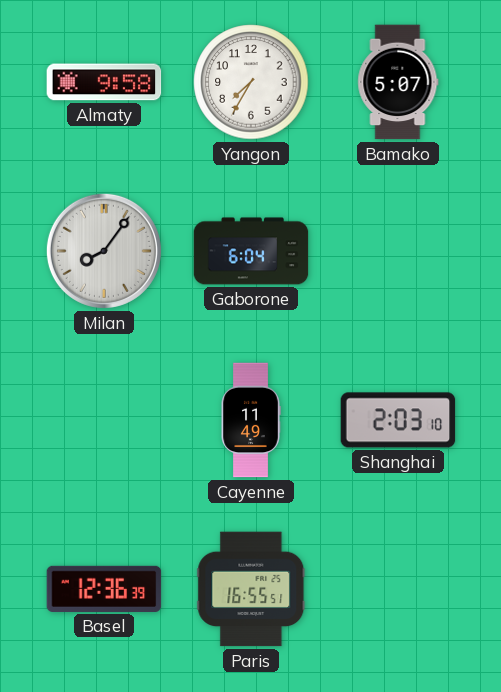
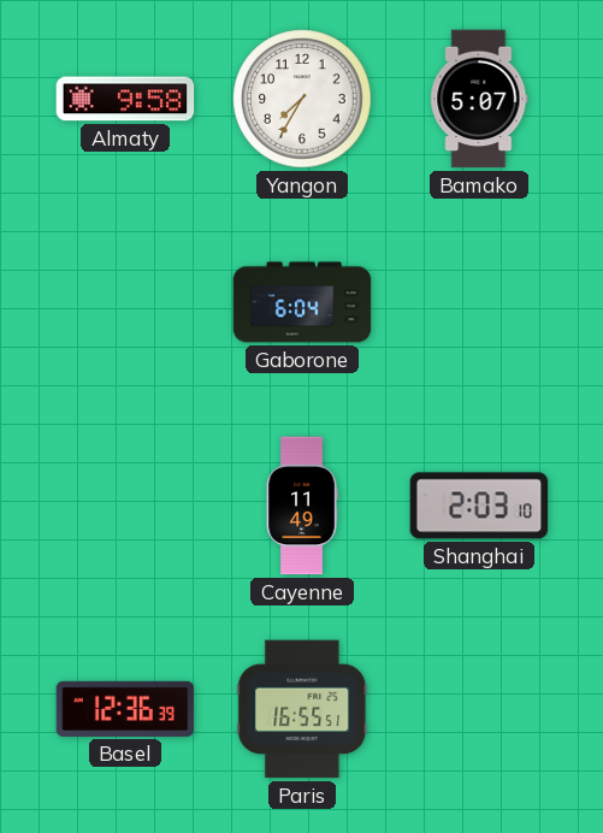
Milan: 8:06 -> none
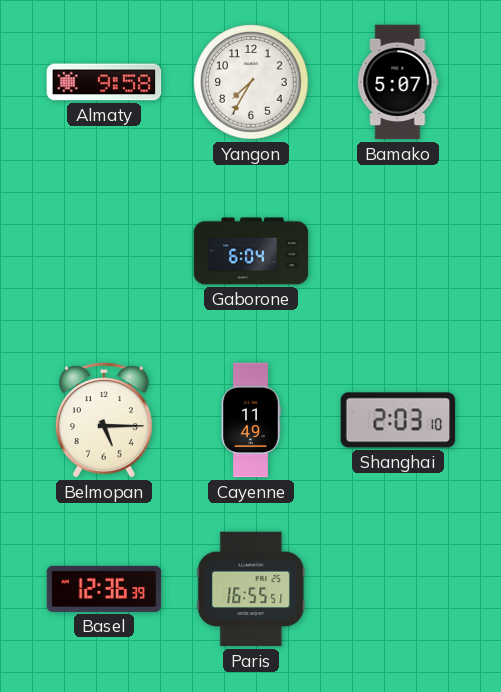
Belmopan: none -> 5:15
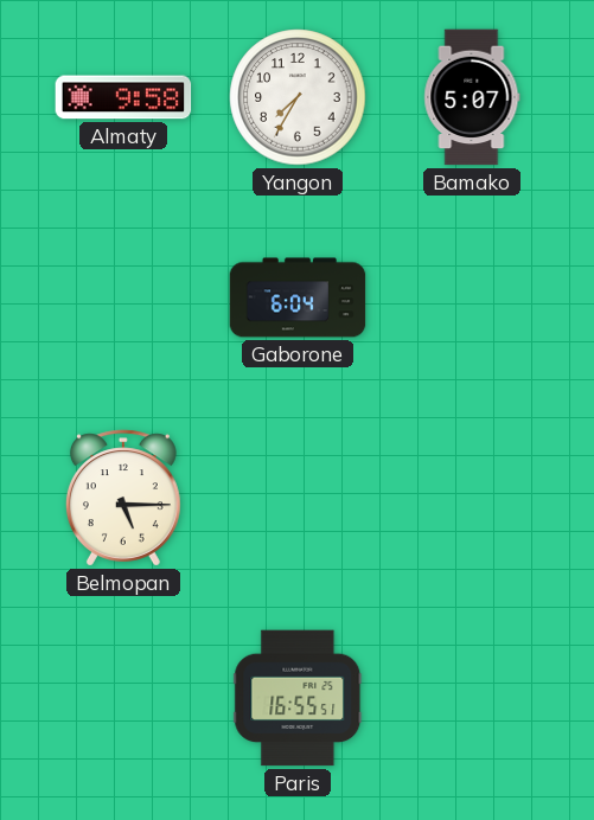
Cayenne: 11:49 -> none
Shanghai: 2:03 -> none
Basel: 12:36 -> none
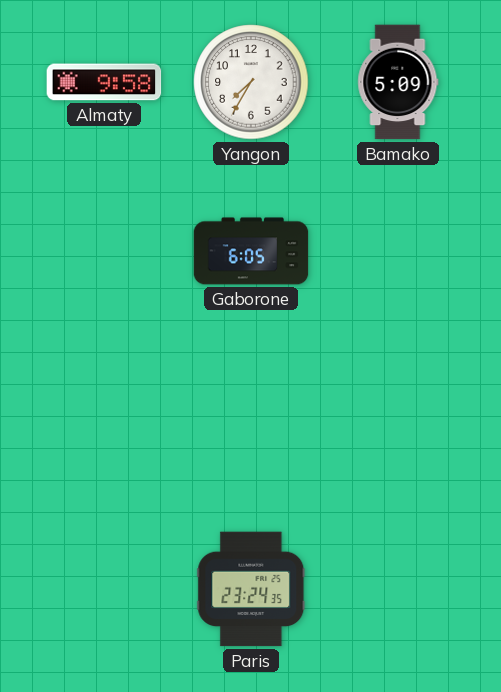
Bamako: 5:07 -> 5:09
Gaborone: 6:04 -> 6:05
Belmopan: 5:15 -> none
Paris: 16:55 -> 23:24
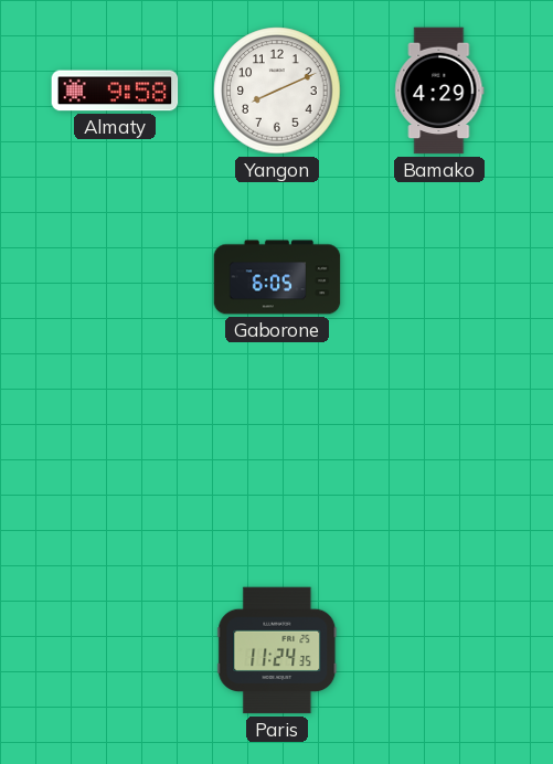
Yangon: 7:35 -> 8:11
Bamako: 5:09 -> 4:29
Paris: 23:24 -> 11:24
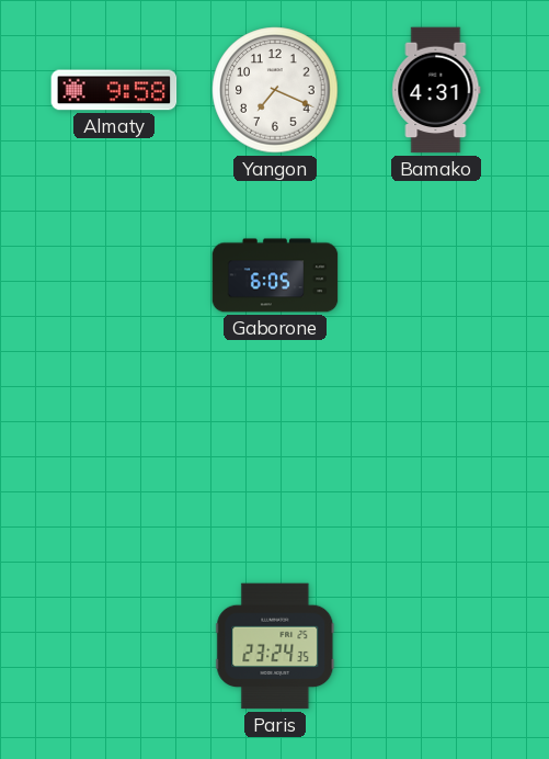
Yangon: 8:11 -> 7:19
Bamako: 4:29 -> 4:31
Paris: 11:24 -> 23:24
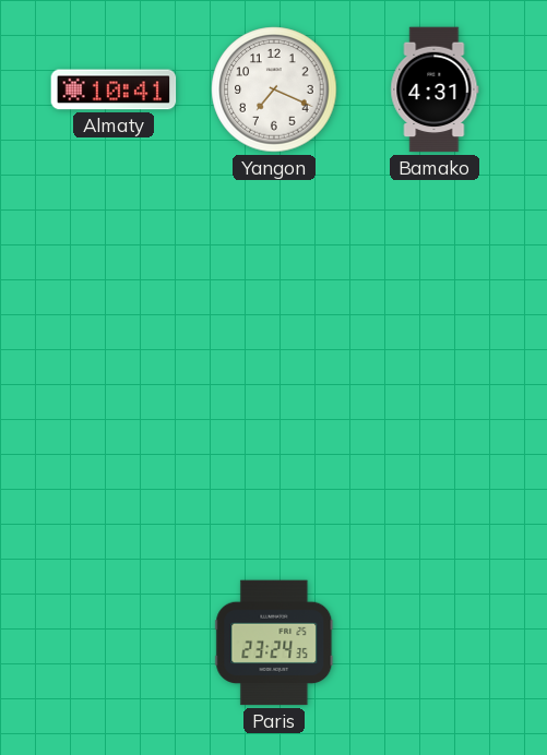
Almaty: 9:58 -> 10:41
Gaborone: 6:05 -> none
